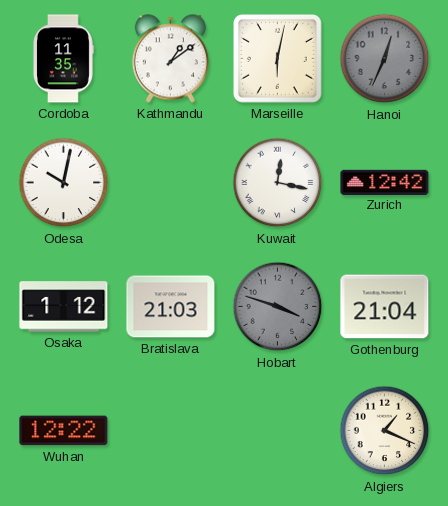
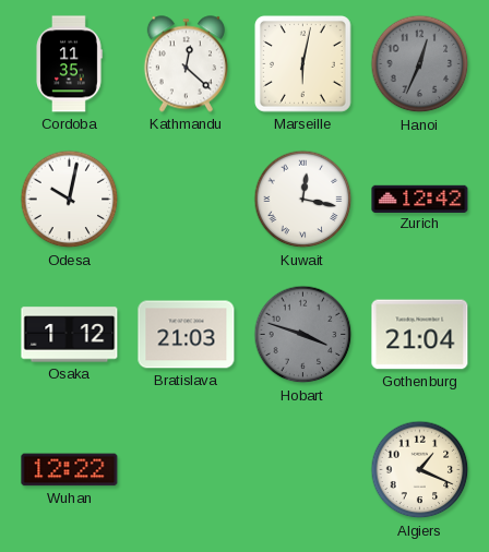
Kathmandu: 1:09 -> 12:22
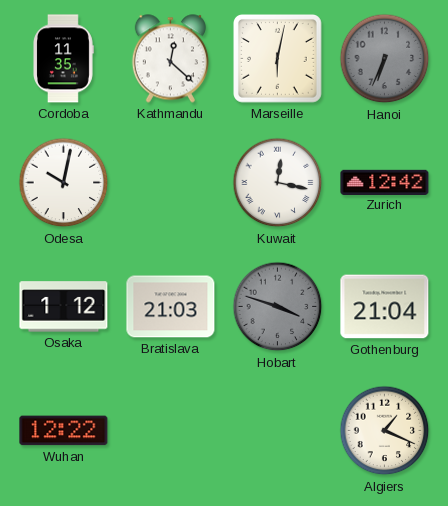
Hanoi: 12:34 -> 6:34
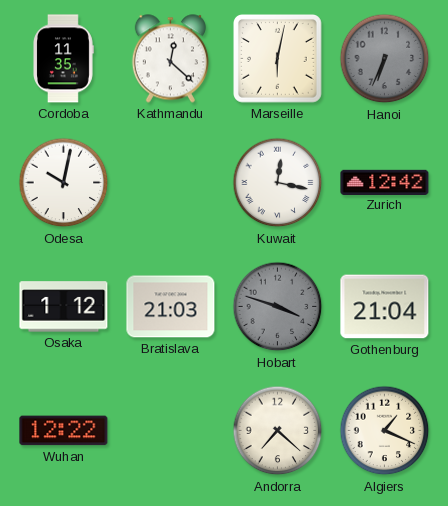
Andorra: none -> 7:22
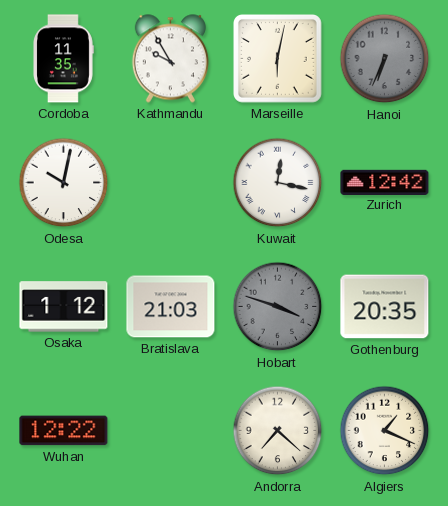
Kathmandu: 12:22 -> 9:55
Gothenburg: 21:04 -> 20:35
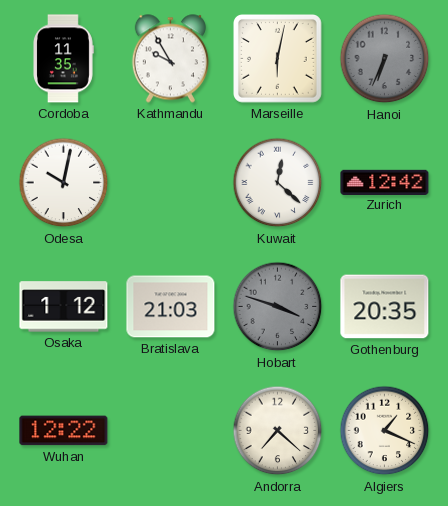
Kuwait: 12:17 -> 12:22
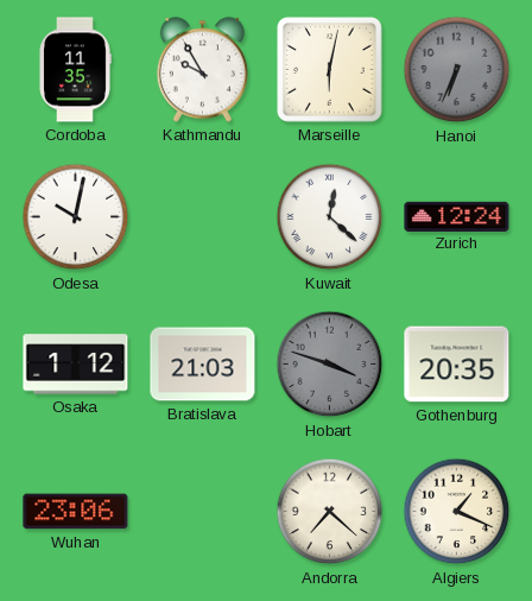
Zurich: 12:42 -> 12:24
Wuhan: 12:22 -> 23:06
